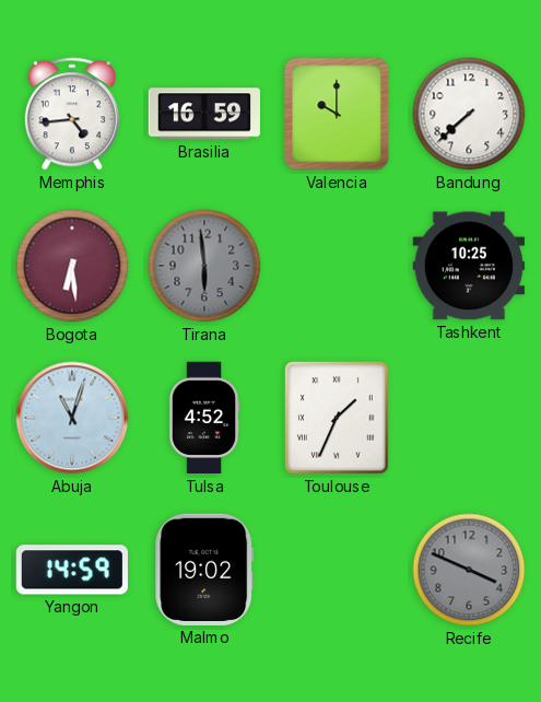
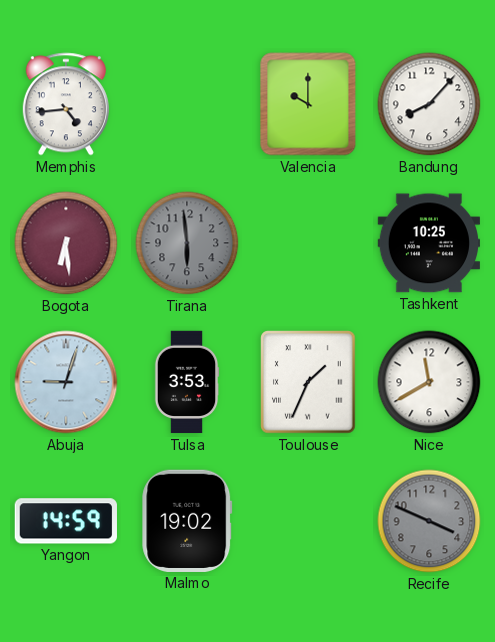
Brasilia: 16:59 -> none
Bandung: 7:38 -> 8:07
Abuja: 11:03 -> 9:03
Tulsa: 4:52 -> 3:53
Nice: none -> 11:40
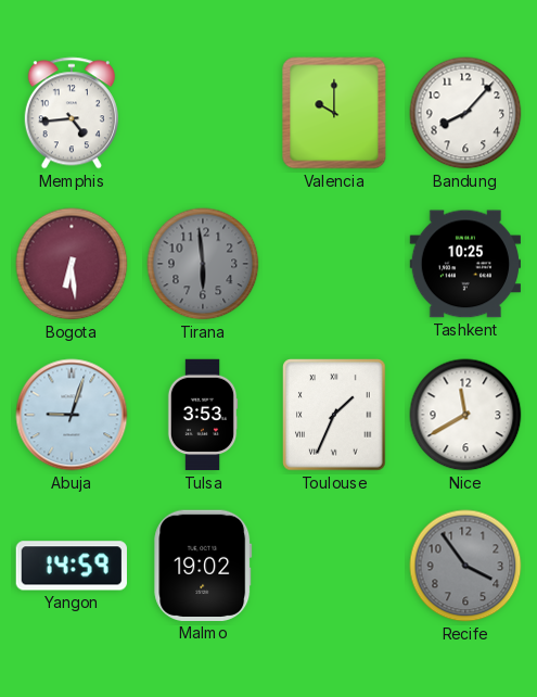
Recife: 3:49 -> 3:54
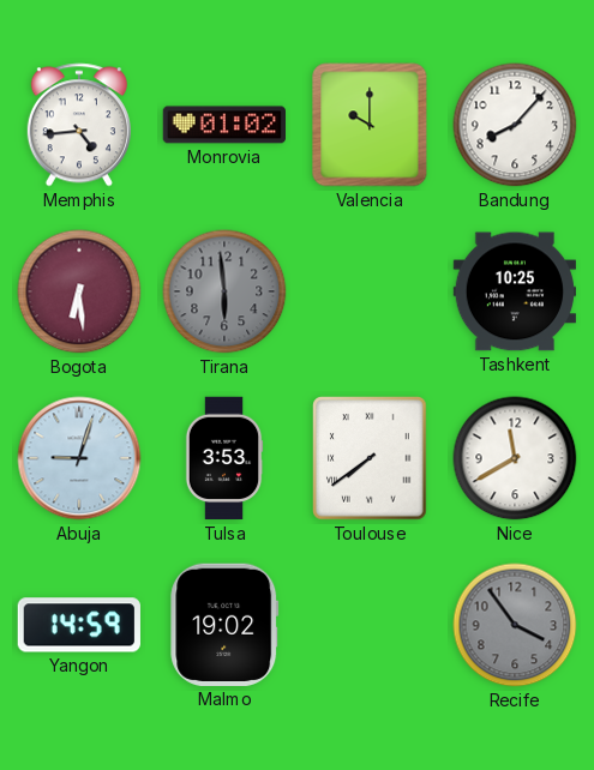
Monrovia: none -> 01:02
Toulouse: 1:34 -> 7:39
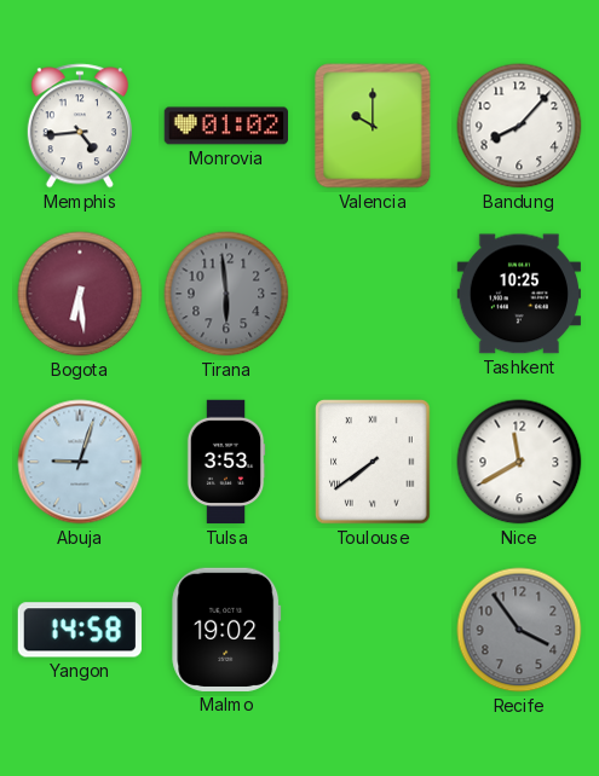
Yangon: 14:59 -> 14:58
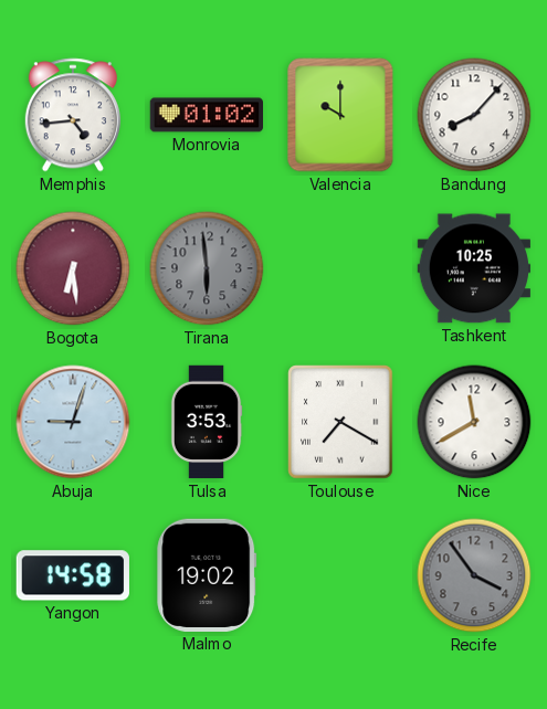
Toulouse: 7:39 -> 7:20
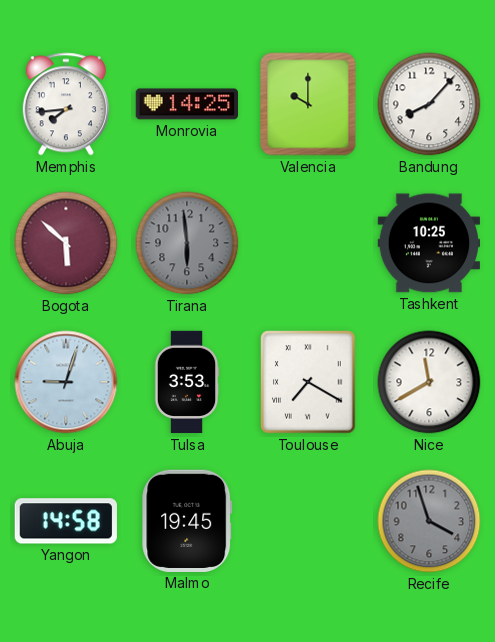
Memphis: 4:44 -> 7:44
Monrovia: 01:02 -> 14:25
Bogota: 6:29 -> 5:52
Malmo: 19:02 -> 19:45
Recife: 3:54 -> 3:57
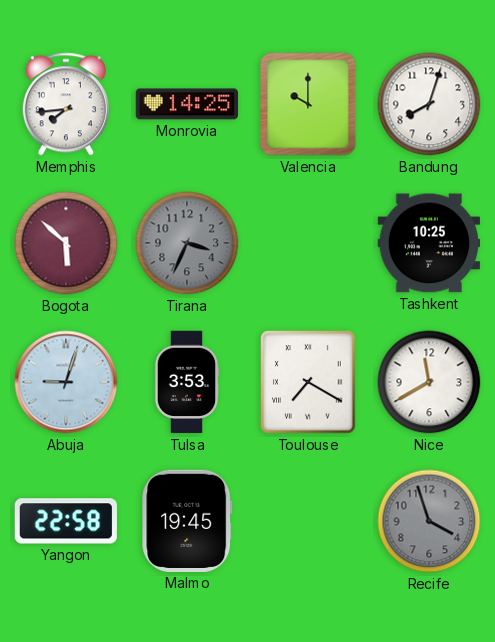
Bandung: 8:07 -> 8:03
Tirana: 5:59 -> 3:34
Yangon: 14:58 -> 22:58
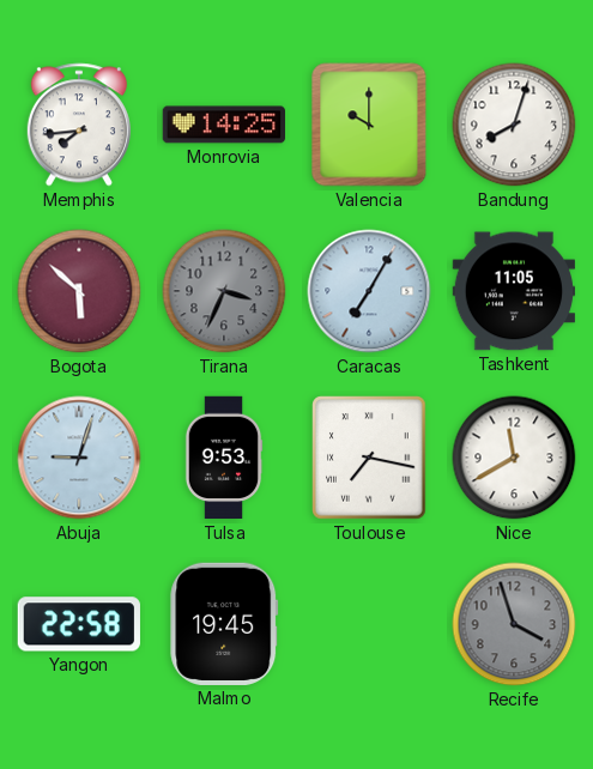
Caracas: none -> 7:05
Tashkent: 10:25 -> 11:05
Tulsa: 3:53 -> 9:53
Toulouse: 7:20 -> 7:17
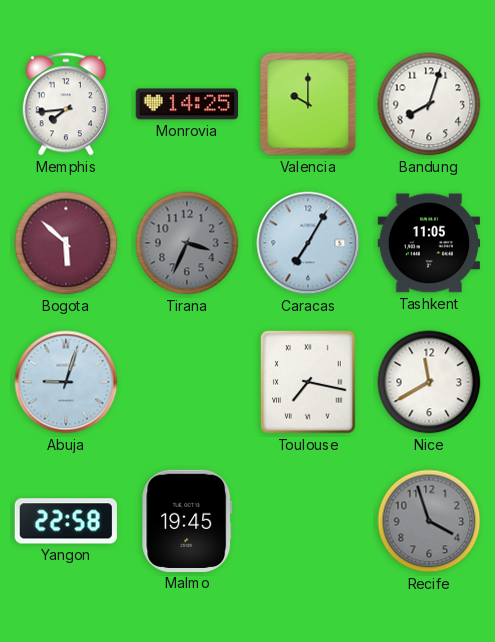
Tulsa: 9:53 -> none
